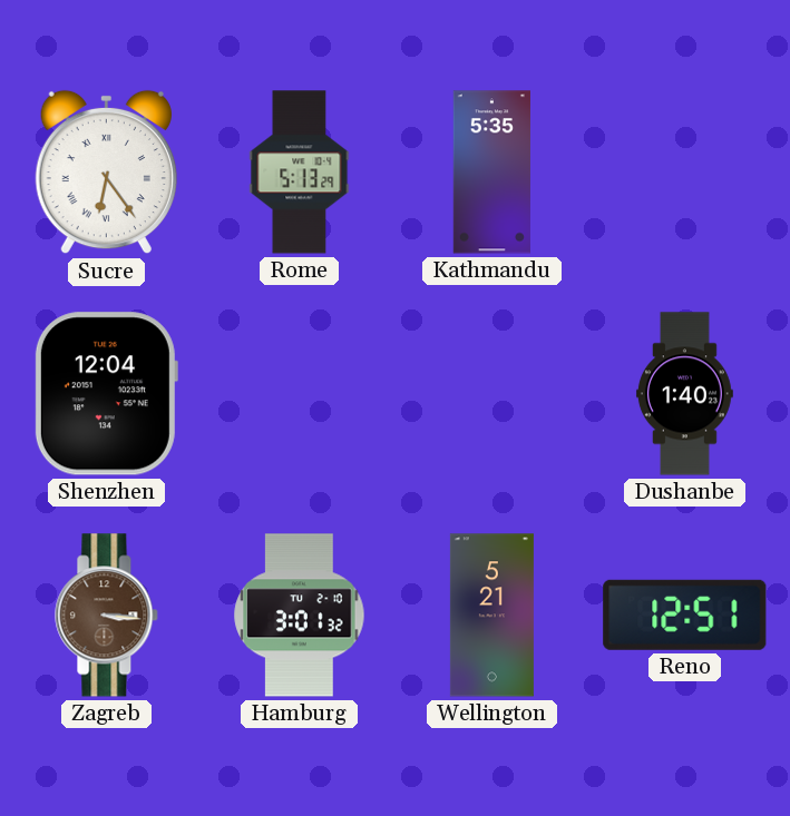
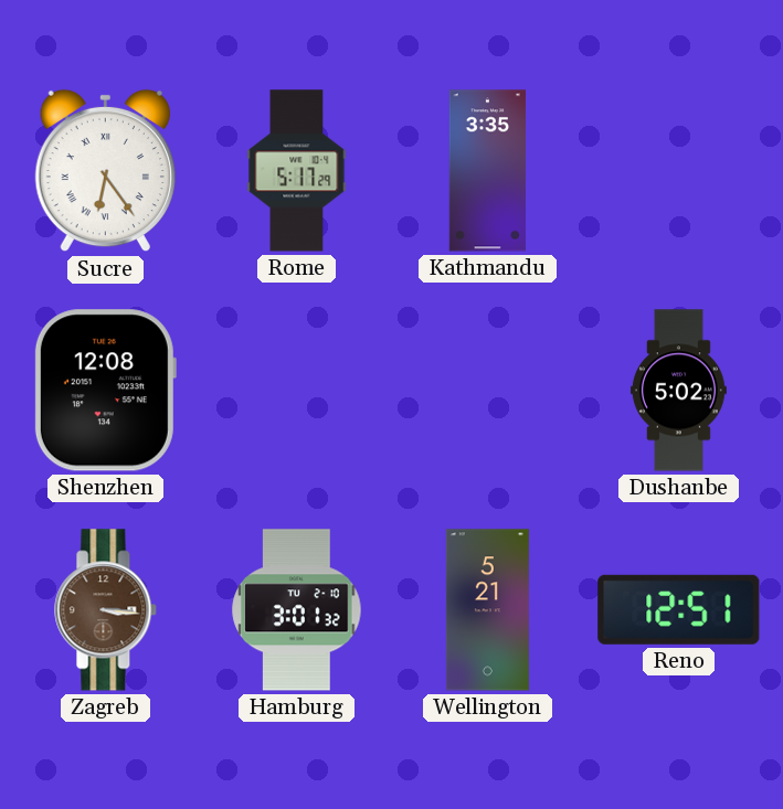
Rome: 5:13 -> 5:17
Kathmandu: 5:35 -> 3:35
Shenzhen: 12:04 -> 12:08
Dushanbe: 1:40 -> 5:02
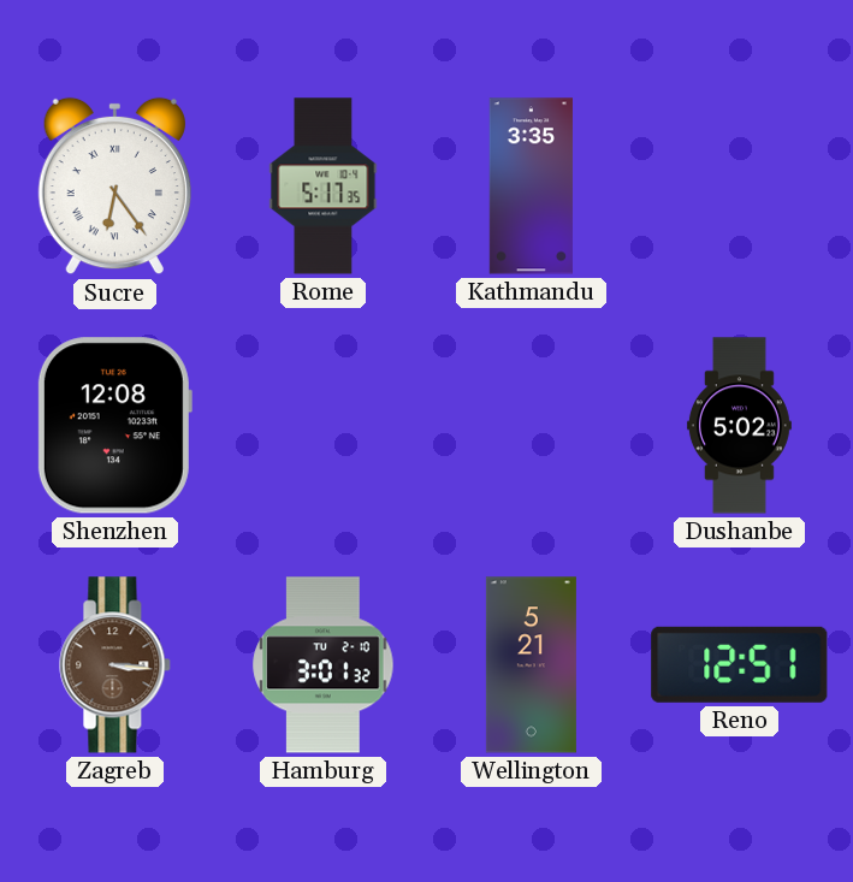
Rome: 5:17:29 -> 5:17:35
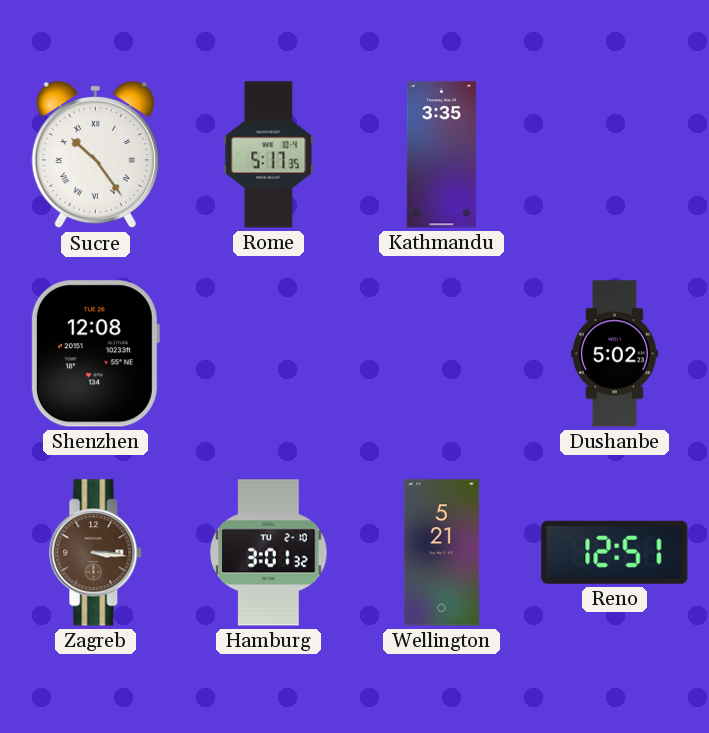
Sucre: 6:24 -> 10:24
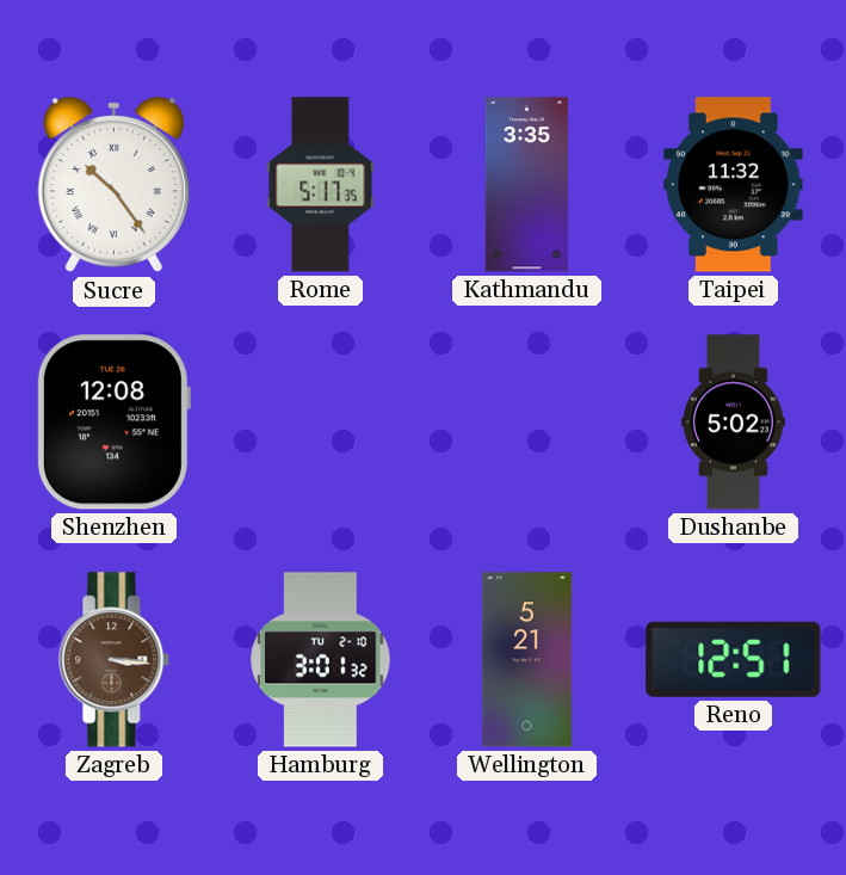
Taipei: none -> 11:32
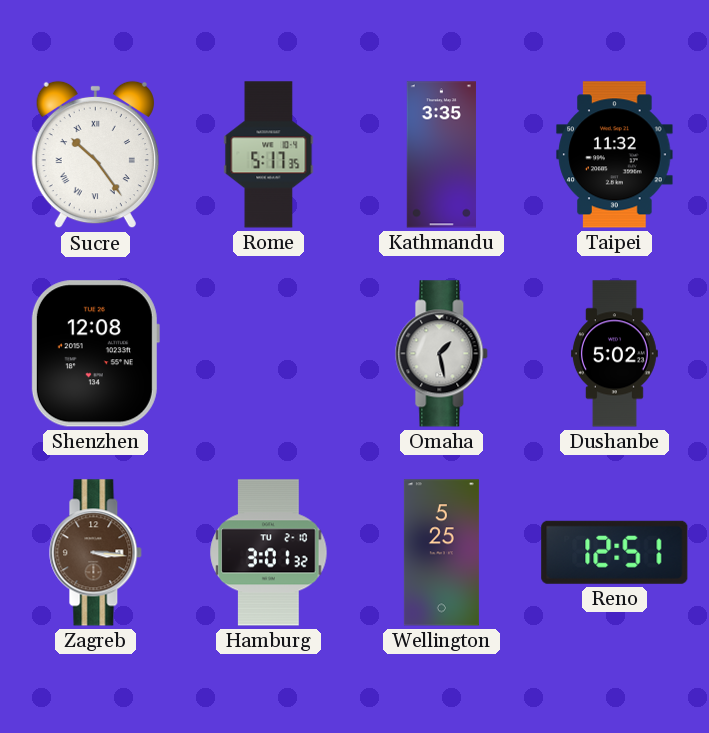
Omaha: none -> 1:28
Wellington: 5:21 -> 5:25
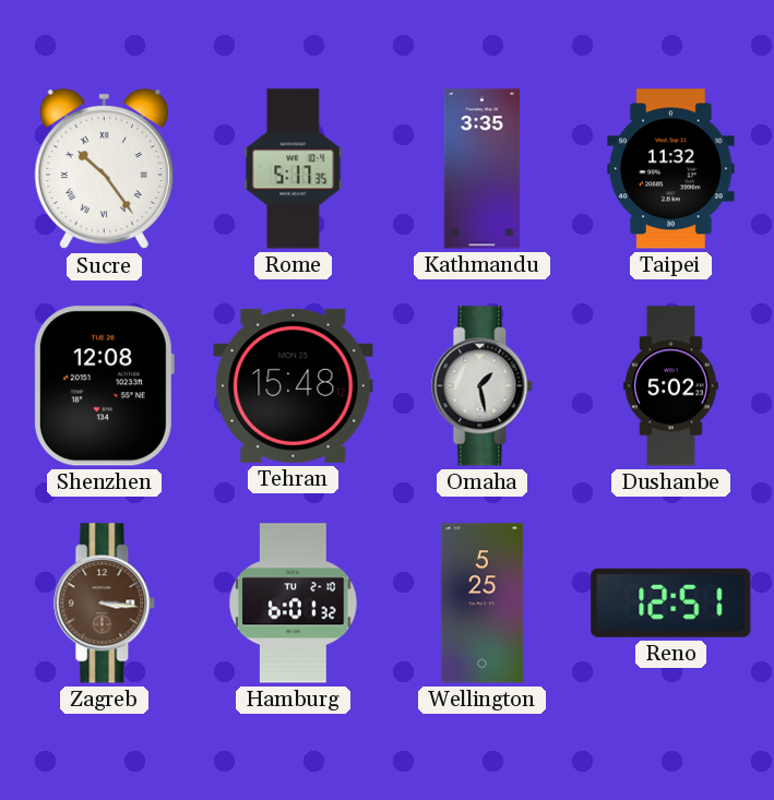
Tehran: none -> 15:48
Hamburg: 3:01 -> 6:01
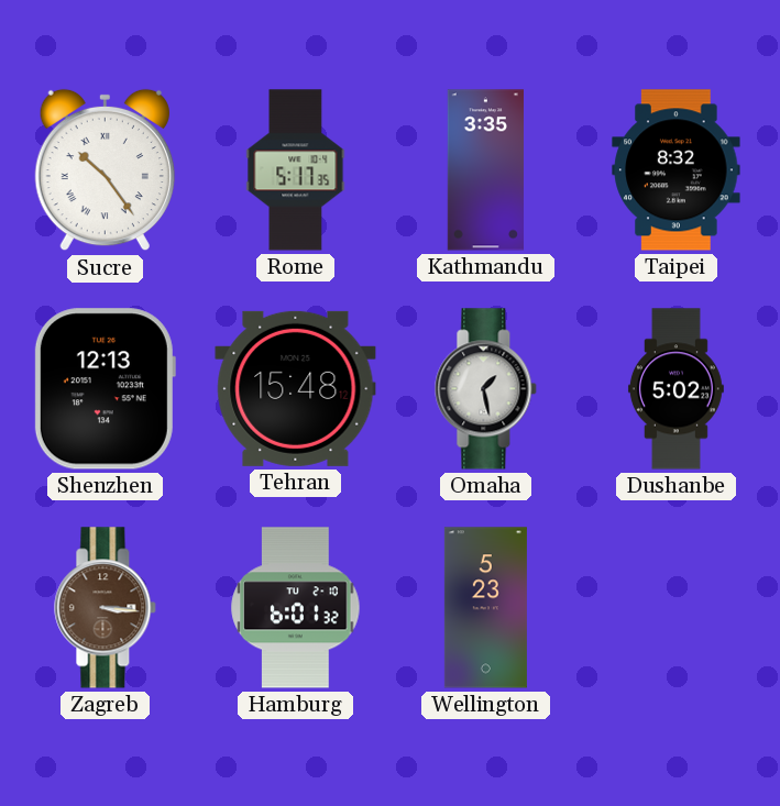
Taipei: 11:32 -> 8:32
Shenzhen: 12:08 -> 12:13
Wellington: 5:25 -> 5:23
Reno: 12:51 -> none
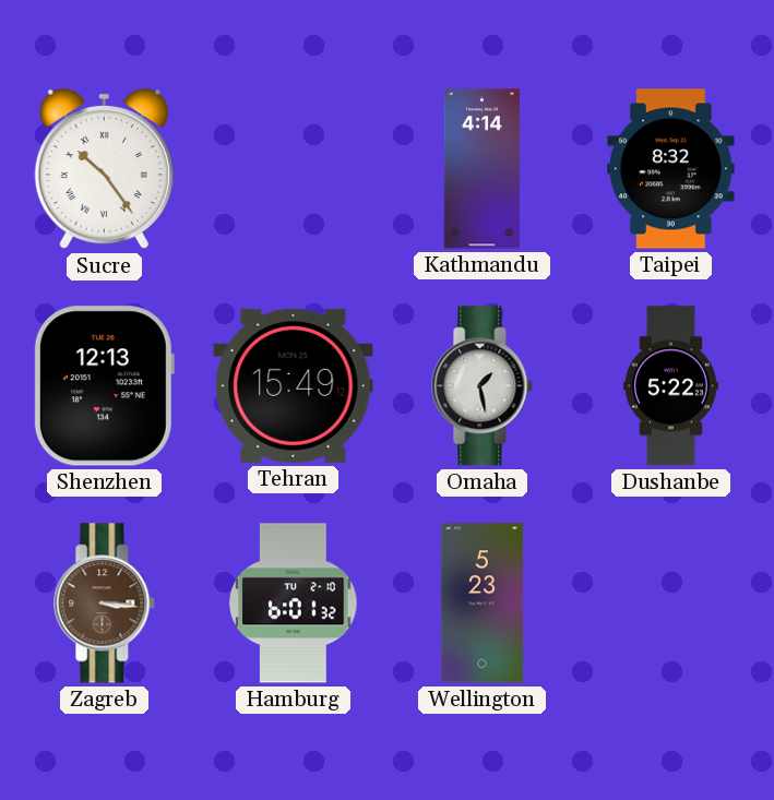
Rome: 5:17 -> none
Kathmandu: 3:35 -> 4:14
Tehran: 15:48 -> 15:49
Dushanbe: 5:02 -> 5:22
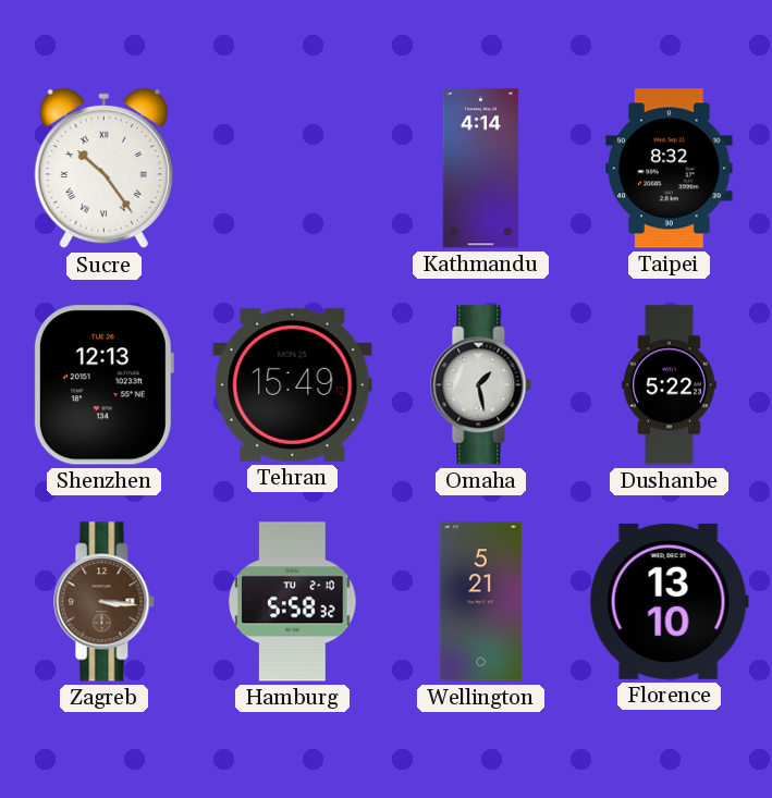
Hamburg: 6:01 -> 5:58
Wellington: 5:23 -> 5:21
Florence: none -> 13:10
